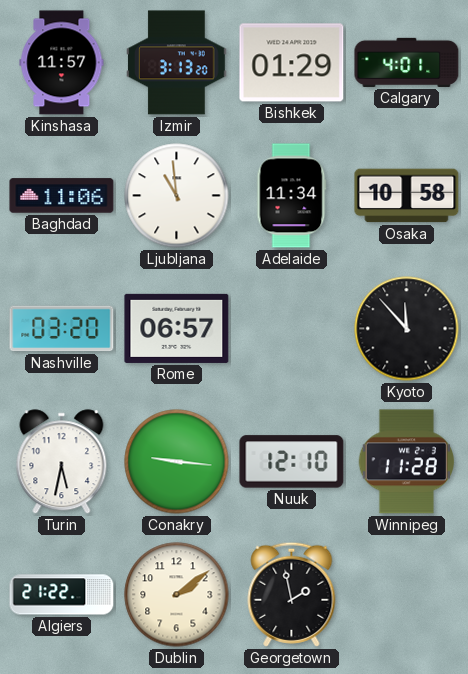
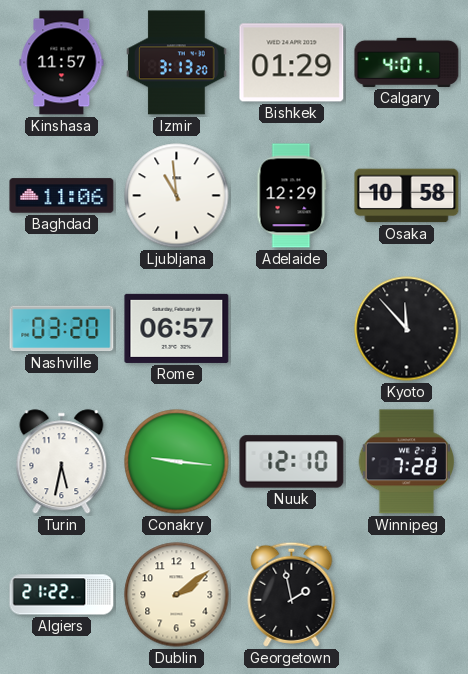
Adelaide: 11:34 -> 12:29
Winnipeg: 11:28 -> 7:28
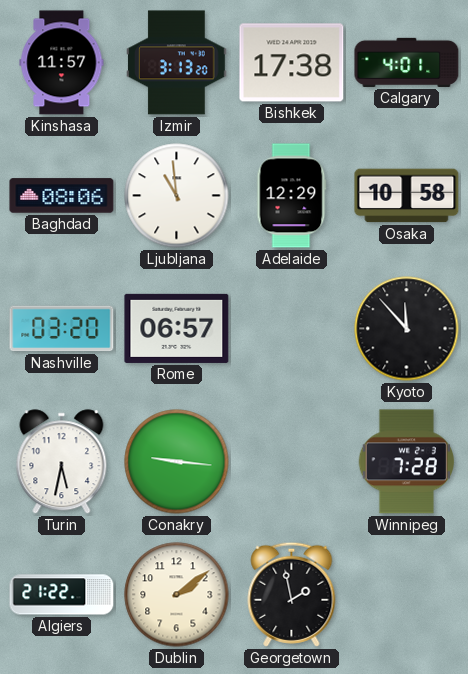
Bishkek: 01:29 -> 17:38
Baghdad: 11:06 -> 08:06
Nuuk: 12:10 -> none
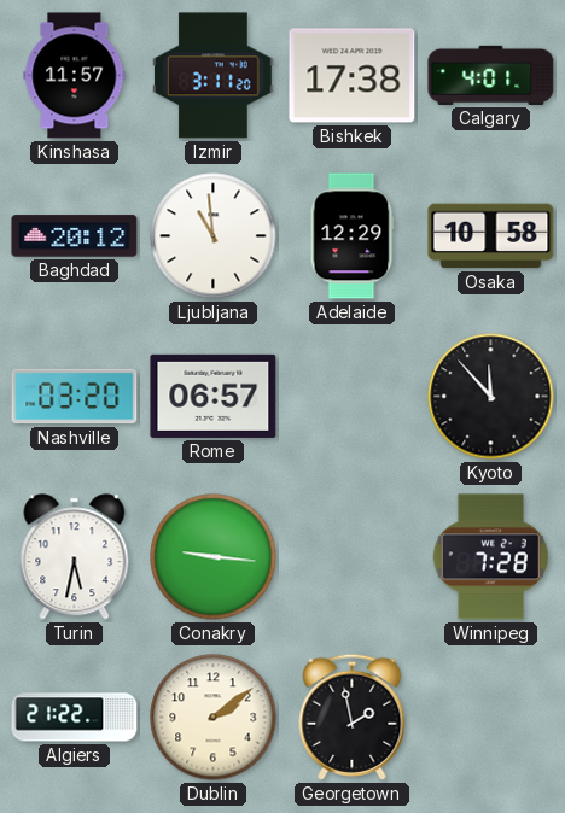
Izmir: 3:13 -> 3:11
Baghdad: 08:06 -> 20:12
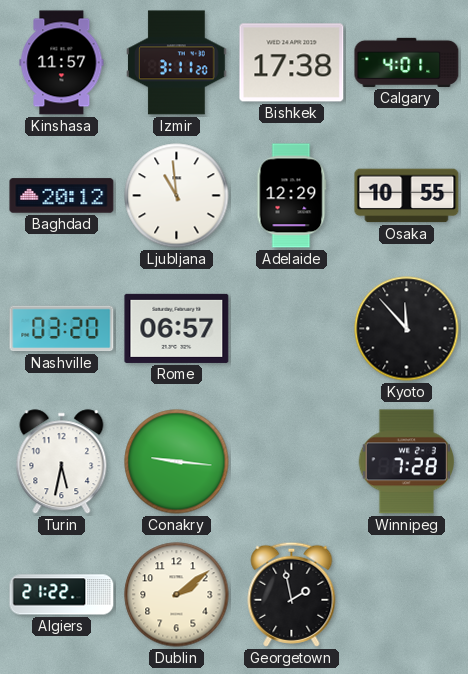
Osaka: 10:58 -> 10:55
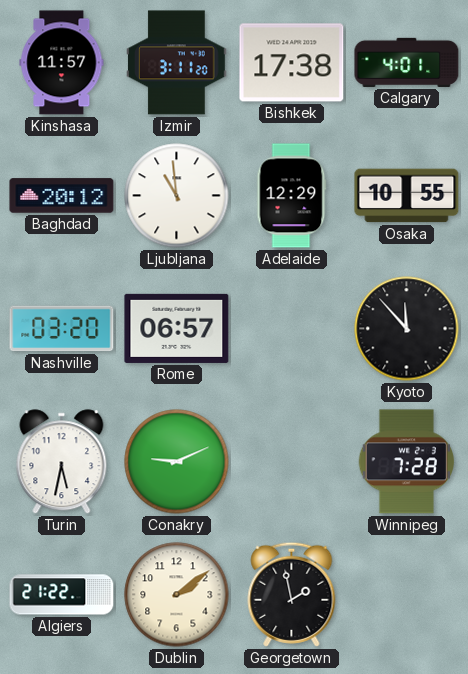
Conakry: 9:16 -> 9:11
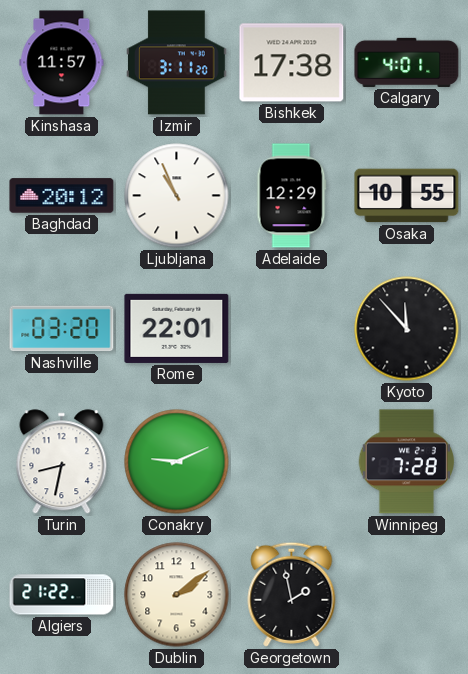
Ljubljana: 10:59 -> 10:56
Rome: 06:57 -> 22:01
Turin: 5:32 -> 8:32
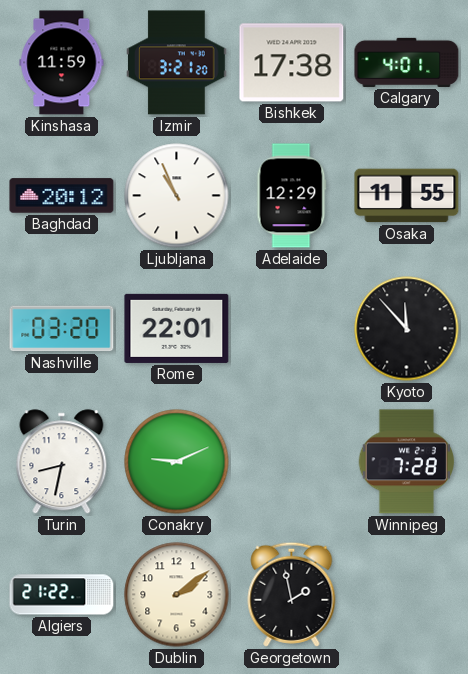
Kinshasa: 11:57 -> 11:59
Izmir: 3:11 -> 3:21
Osaka: 10:55 -> 11:55
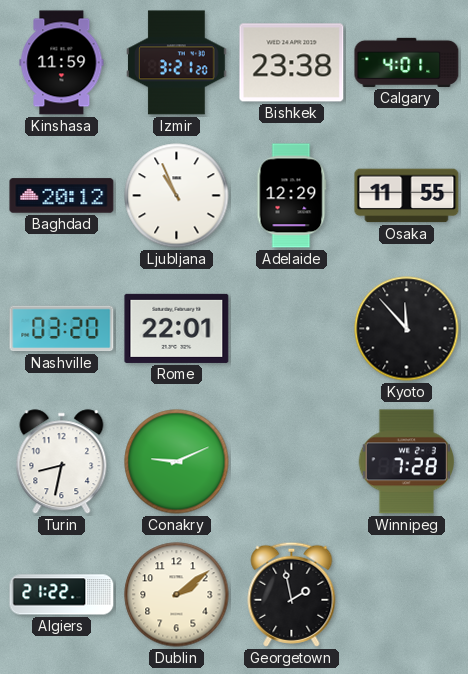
Bishkek: 17:38 -> 23:38
